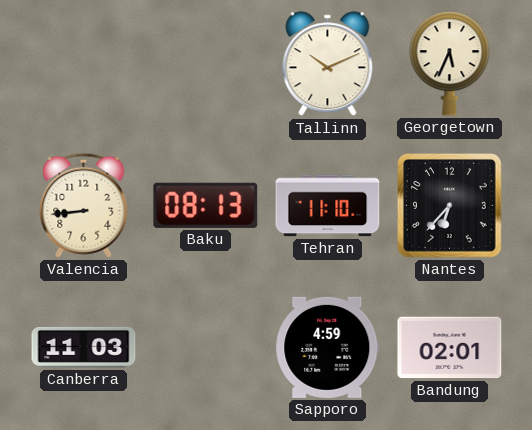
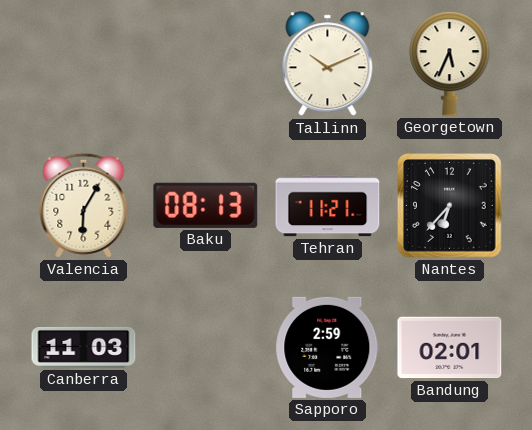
Valencia: 8:44 -> 6:05
Tehran: 11:10 -> 11:21
Sapporo: 4:59 -> 2:59
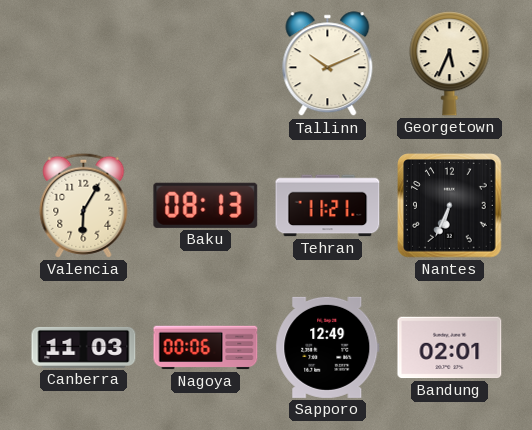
Nantes: 6:37 -> 6:34
Nagoya: none -> 00:06
Sapporo: 2:59 -> 12:49
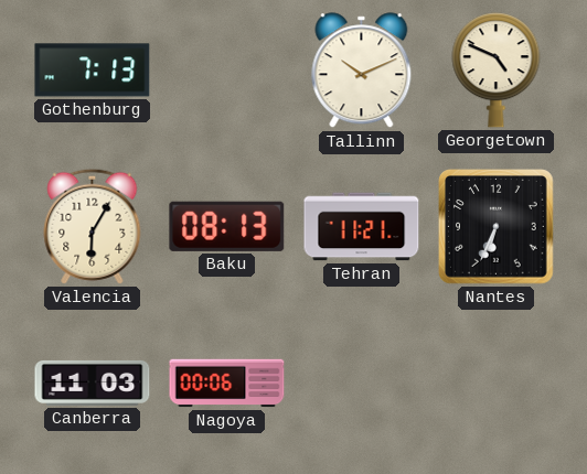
Gothenburg: none -> 7:13
Georgetown: 5:34 -> 4:49
Sapporo: 12:49 -> none
Bandung: 02:01 -> none
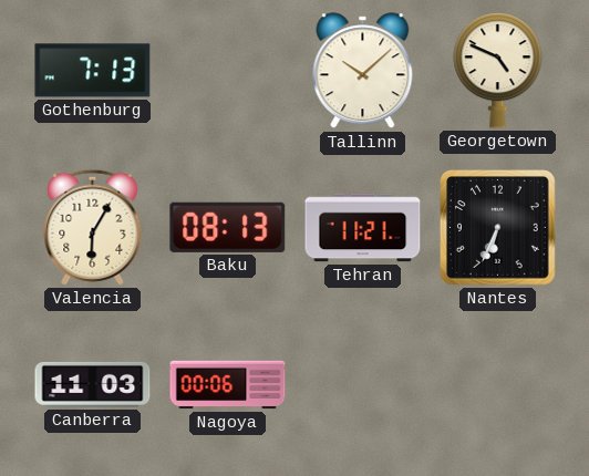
Tallinn: 10:11 -> 10:08
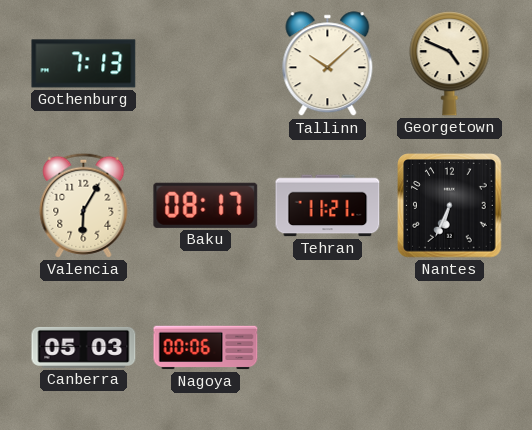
Baku: 08:13 -> 08:17
Canberra: 11:03 -> 05:03
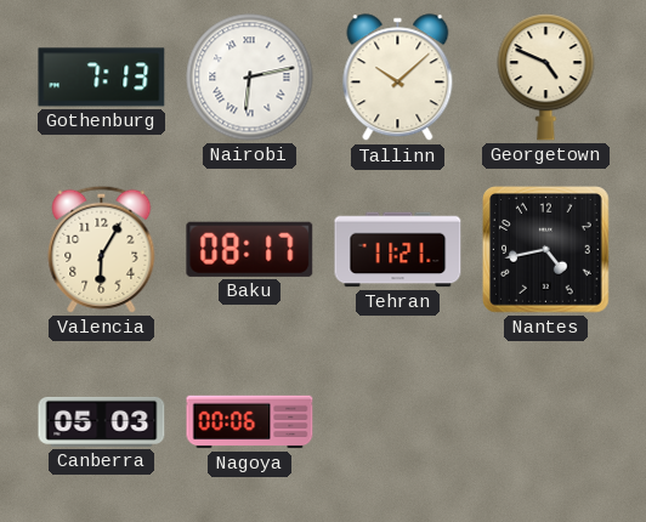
Nairobi: none -> 6:13
Nantes: 6:34 -> 4:43
